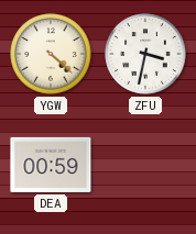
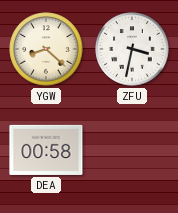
YGW: 4:22 -> 8:22
DEA: 00:59 -> 00:58
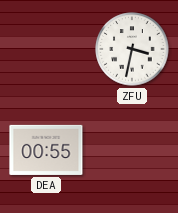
YGW: 8:22 -> none
DEA: 00:58 -> 00:55
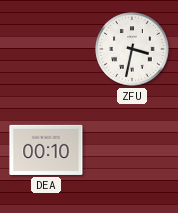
DEA: 00:55 -> 00:10
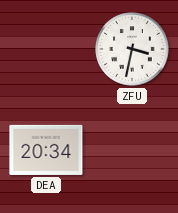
DEA: 00:10 -> 20:34
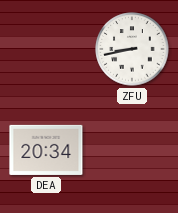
ZFU: 3:32 -> 8:43
